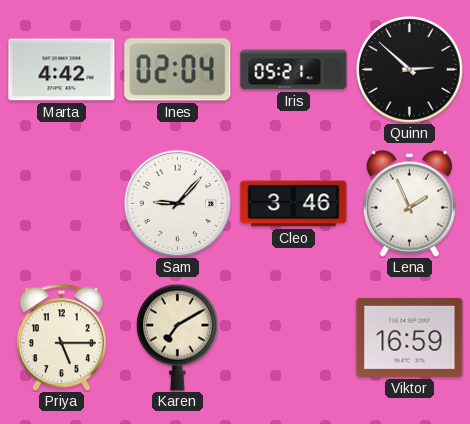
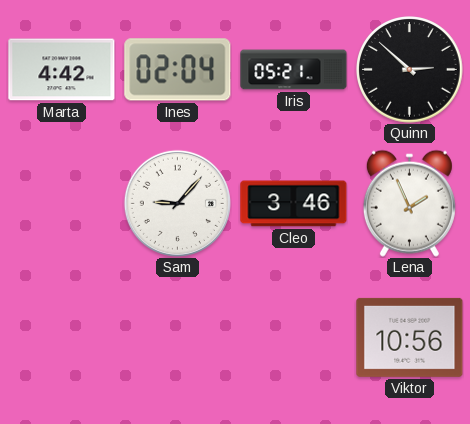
Priya: 5:15 -> none
Karen: 7:10 -> none
Viktor: 16:59 -> 10:56
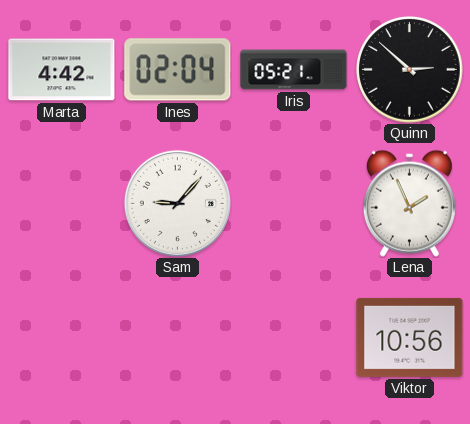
Cleo: 3:46 -> none
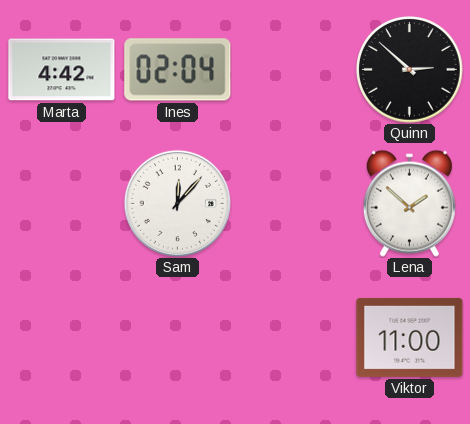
Iris: 05:21 -> none
Sam: 9:07 -> 12:07
Lena: 1:56 -> 1:52
Viktor: 10:56 -> 11:00
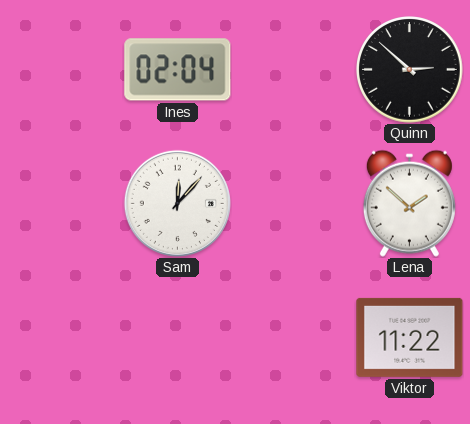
Marta: 4:42 -> none
Viktor: 11:00 -> 11:22
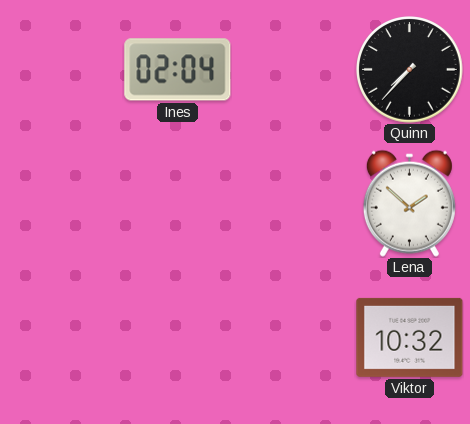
Quinn: 2:52 -> 7:37
Sam: 12:07 -> none
Viktor: 11:22 -> 10:32
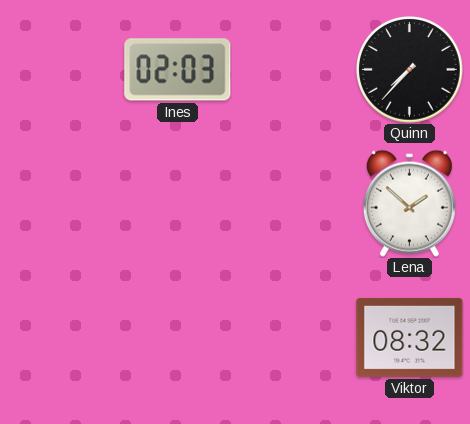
Ines: 02:04 -> 02:03
Viktor: 10:32 -> 08:32
